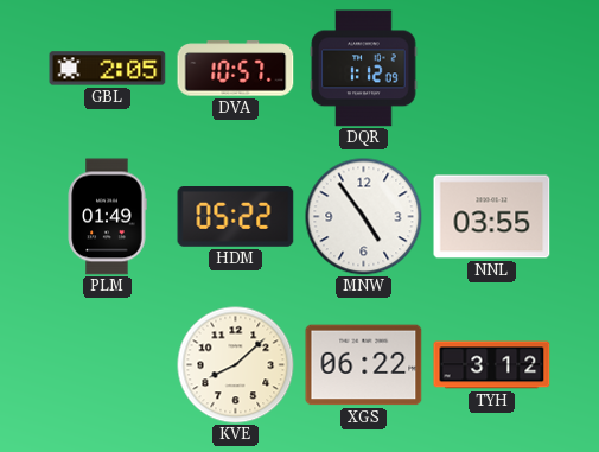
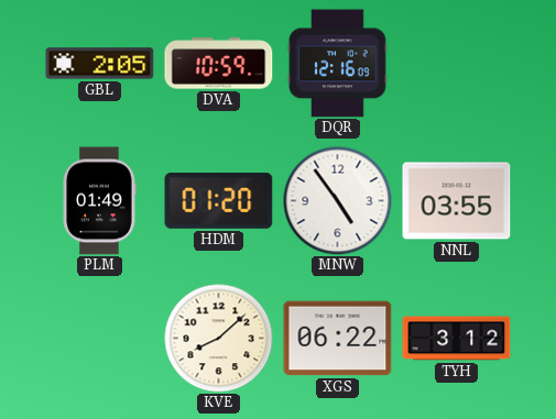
DVA: 10:57 -> 10:59
DQR: 1:12 -> 12:16
HDM: 05:22 -> 01:20
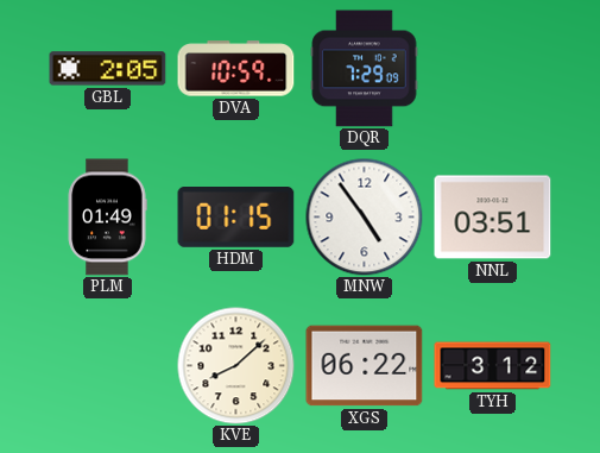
DQR: 12:16 -> 7:29
HDM: 01:20 -> 01:15
NNL: 03:55 -> 03:51
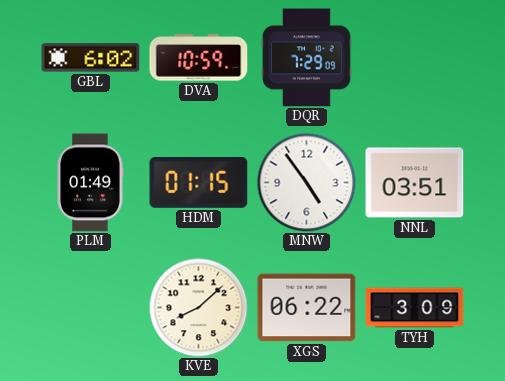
GBL: 2:05 -> 6:02
TYH: 3:12 -> 3:09
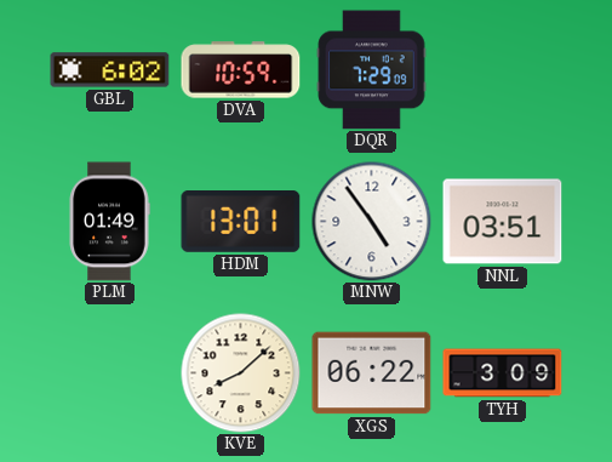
HDM: 01:15 -> 13:01
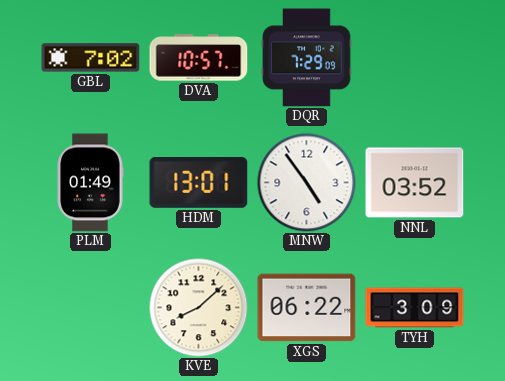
GBL: 6:02 -> 7:02
DVA: 10:59 -> 10:57
NNL: 03:51 -> 03:52
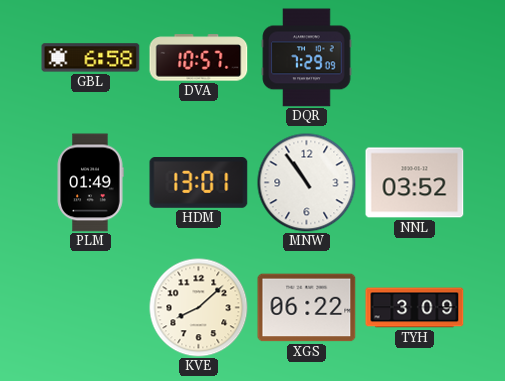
GBL: 7:02 -> 6:58
MNW: 4:54 -> 10:54
